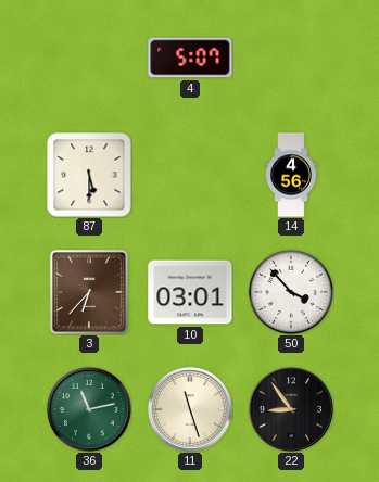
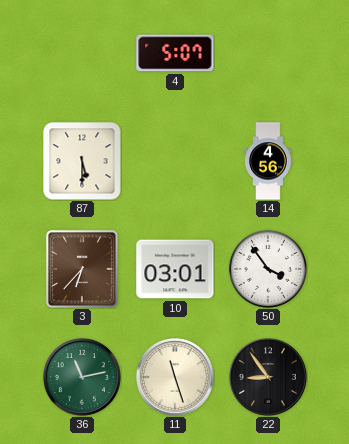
50: 3:53 -> 3:54
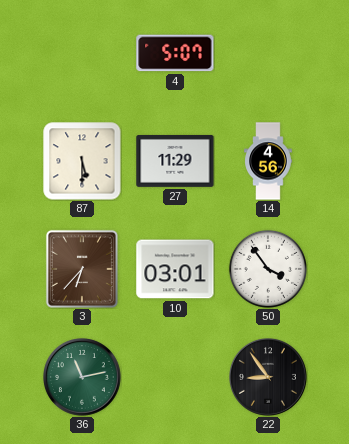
27: none -> 11:29
11: 11:27 -> none
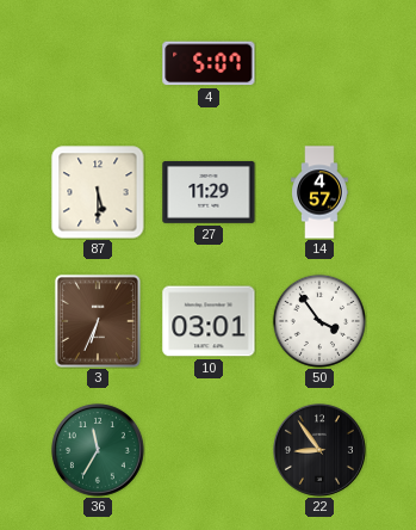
14: 4:56 -> 4:57
3: 6:37 -> 6:34
36: 11:13 -> 11:35
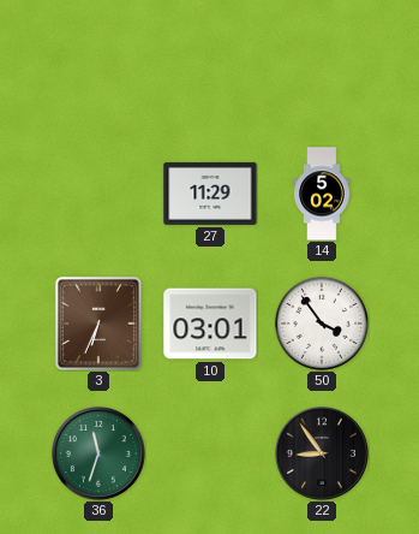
4: 5:07 -> none
87: 5:30 -> none
14: 4:57 -> 5:02
36: 11:35 -> 11:33
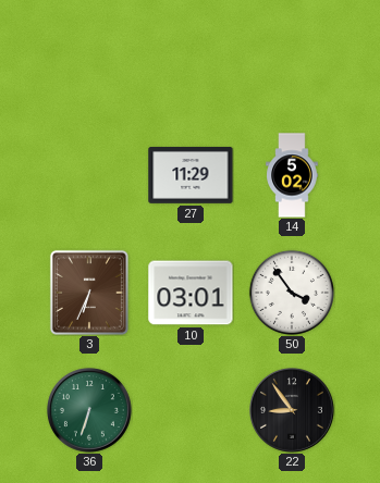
36: 11:33 -> 6:33
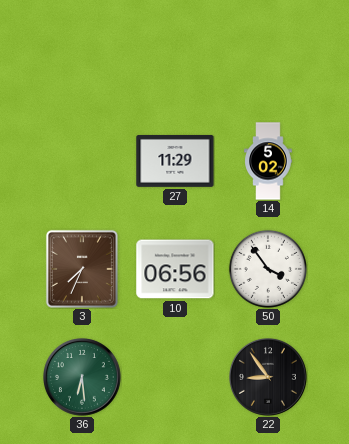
3: 6:34 -> 7:34
10: 03:01 -> 06:56
36: 6:33 -> 6:29
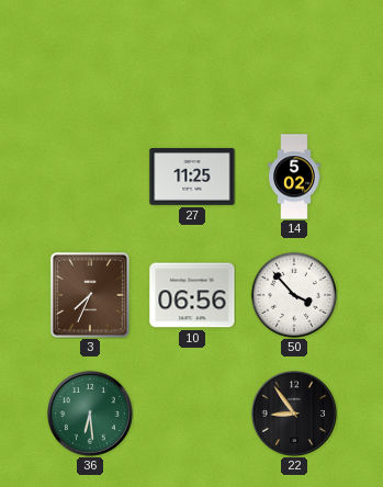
27: 11:29 -> 11:25
50: 3:54 -> 3:53
